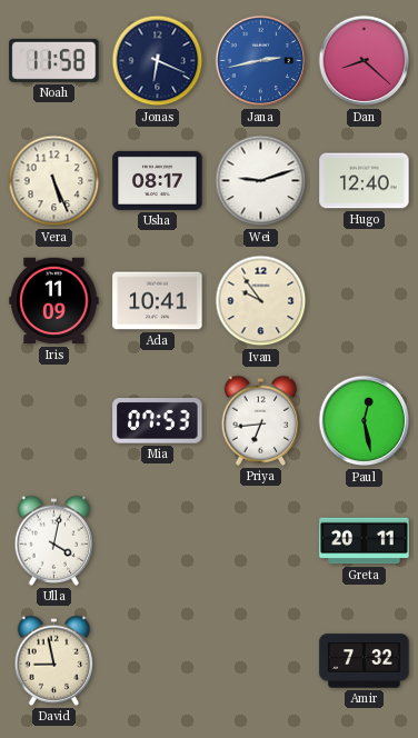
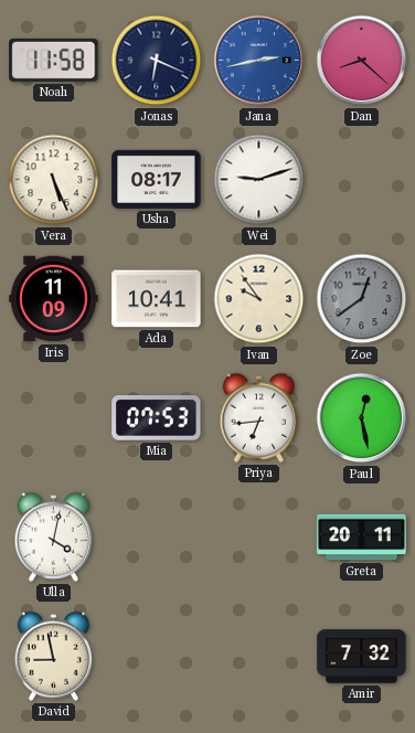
Hugo: 12:40 -> none
Zoe: none -> 12:39
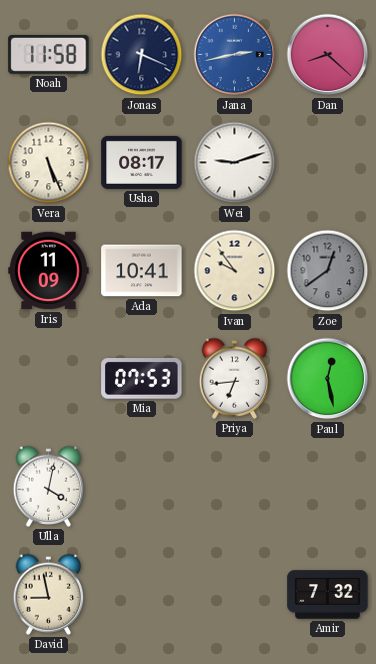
Greta: 20:11 -> none
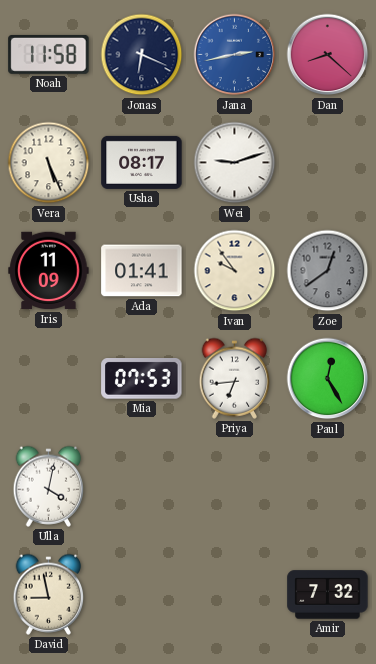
Ada: 10:41 -> 01:41
Paul: 12:28 -> 12:25
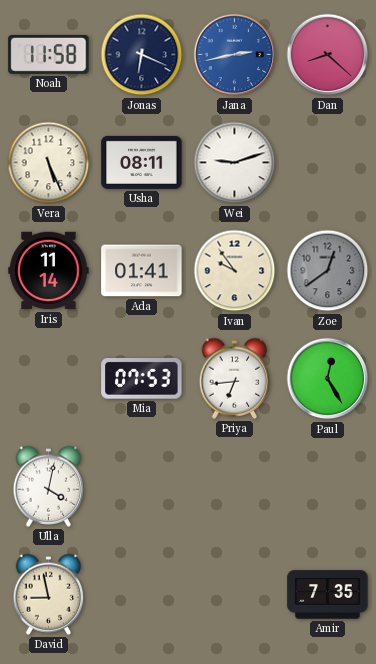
Usha: 08:17 -> 08:11
Iris: 11:09 -> 11:14
Amir: 7:32 -> 7:35
